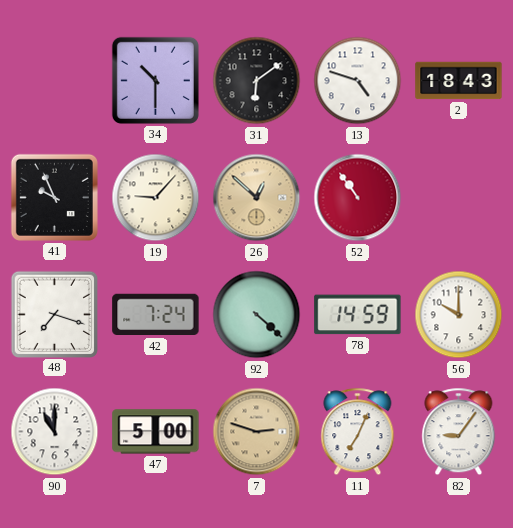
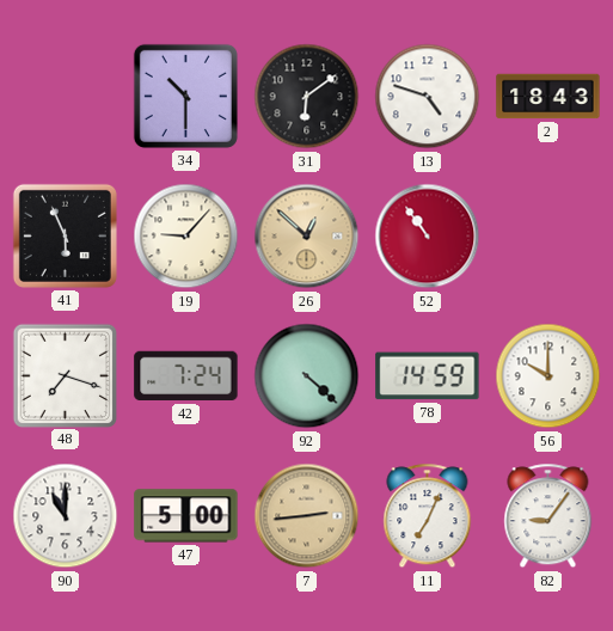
41: 9:56 -> 5:56
7: 2:48 -> 2:44
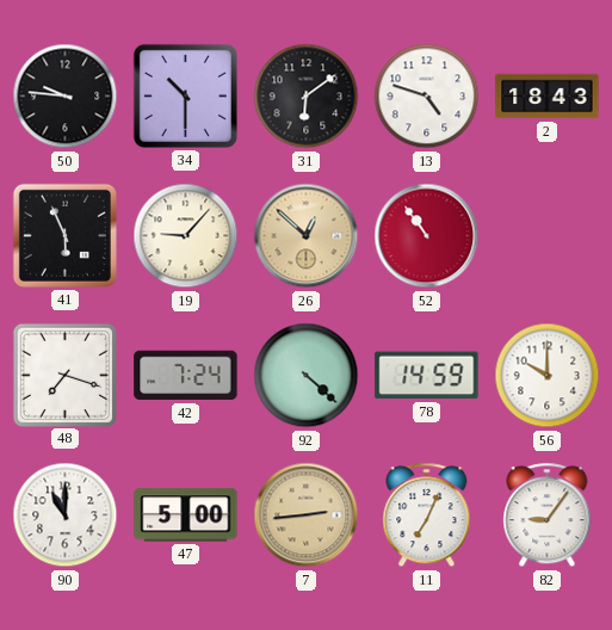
50: none -> 9:46
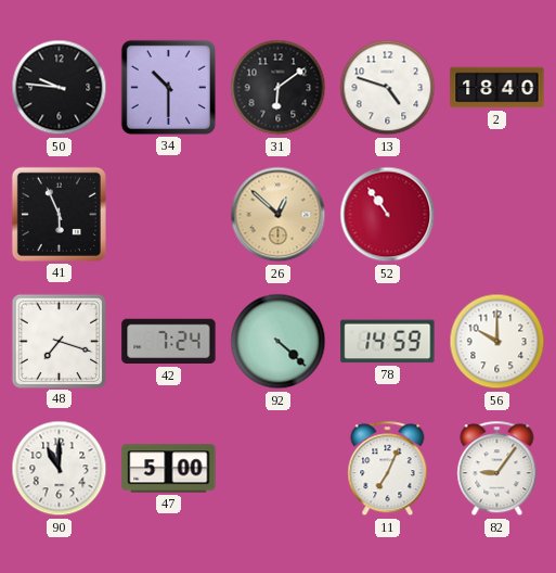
2: 18:43 -> 18:40
19: 9:07 -> none
7: 2:44 -> none
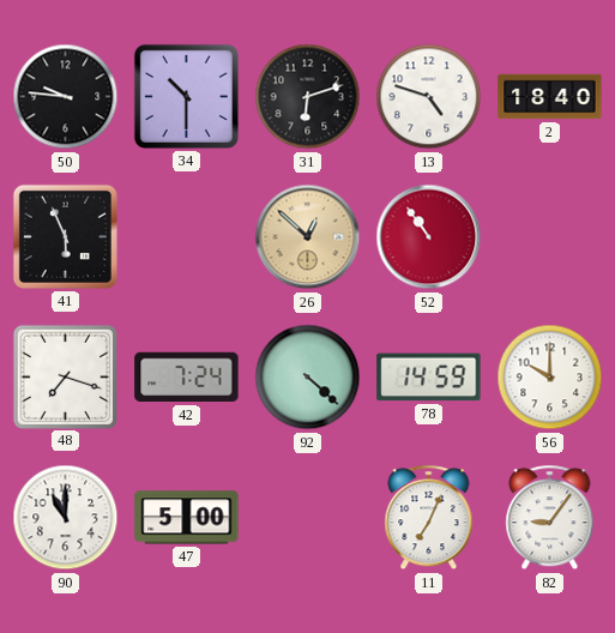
31: 6:09 -> 6:12
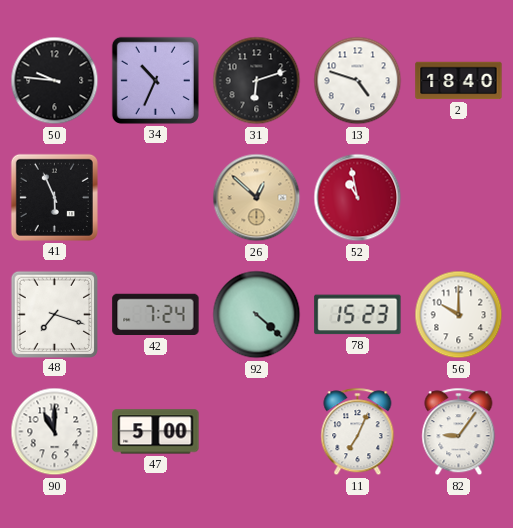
34: 10:30 -> 10:34
52: 10:54 -> 10:58
78: 14:59 -> 15:23
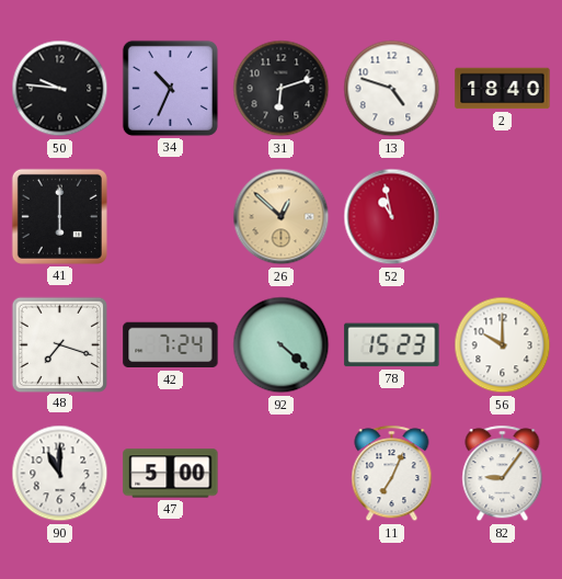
41: 5:56 -> 6:00
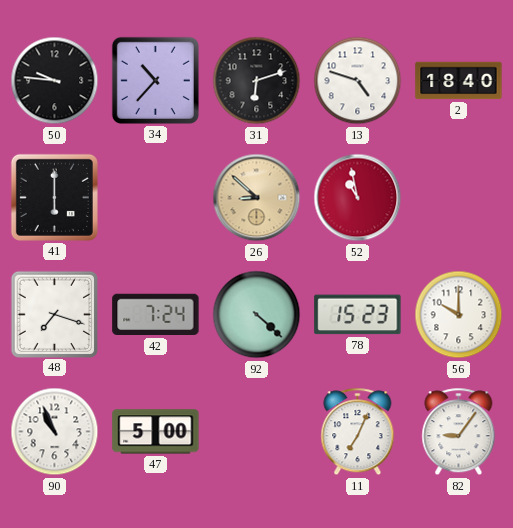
34: 10:34 -> 10:37
26: 12:52 -> 8:52
90: 11:00 -> 10:56
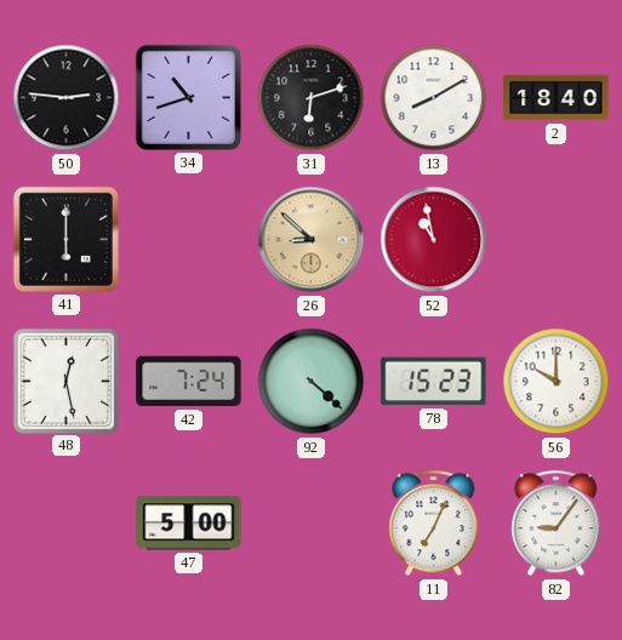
50: 9:46 -> 2:46
34: 10:37 -> 10:42
13: 4:48 -> 8:10
48: 7:18 -> 12:28
90: 10:56 -> none
